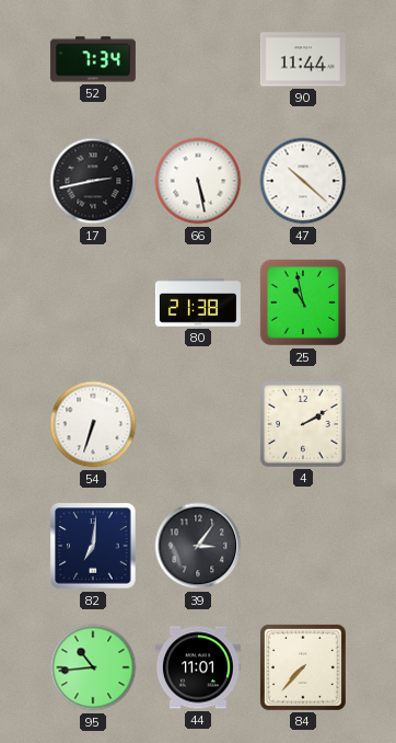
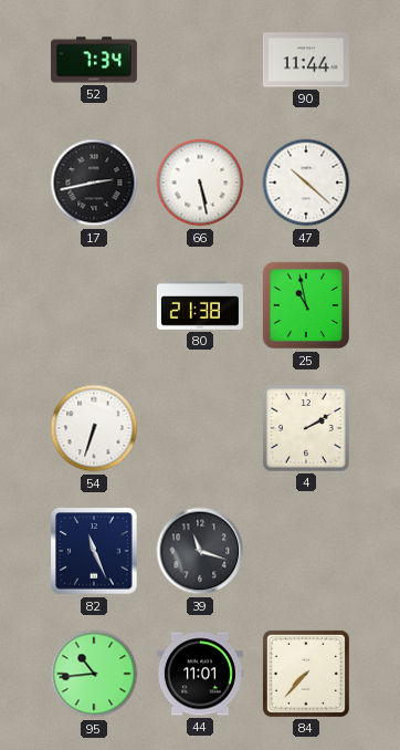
82: 7:01 -> 11:26
39: 3:06 -> 11:18
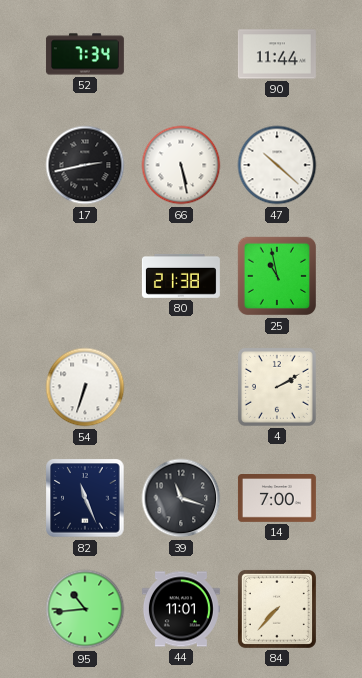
14: none -> 7:00
